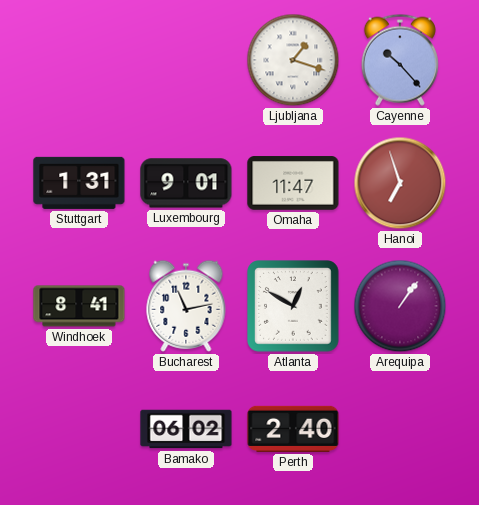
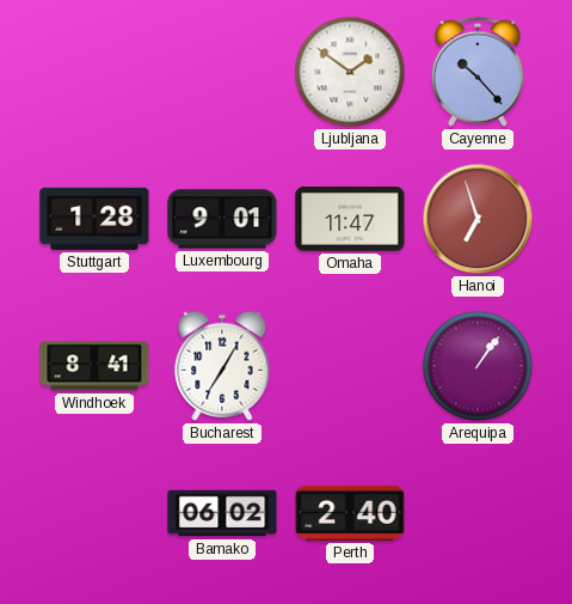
Ljubljana: 1:18 -> 1:51
Stuttgart: 1:31 -> 1:28
Bucharest: 11:13 -> 7:05
Atlanta: 12:50 -> none
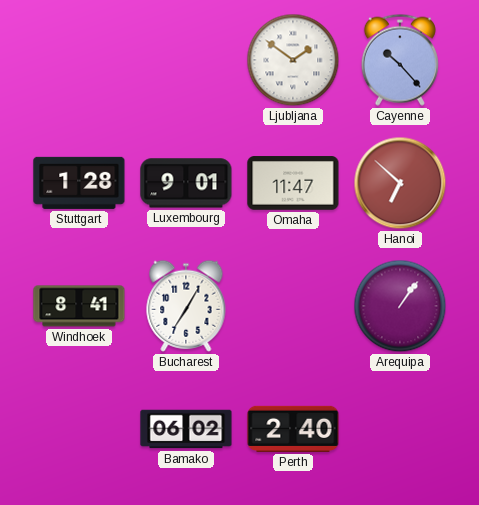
Hanoi: 6:57 -> 6:52
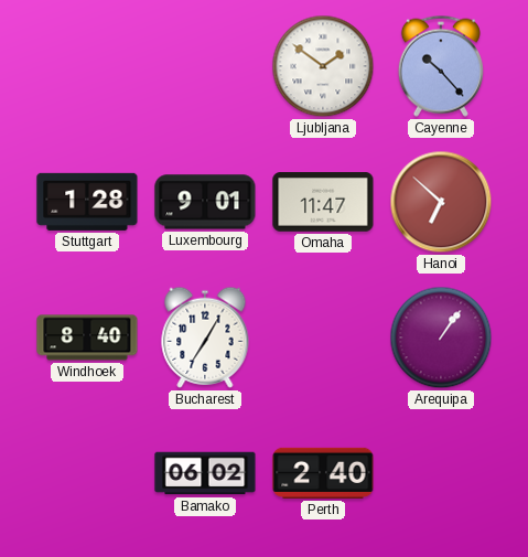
Windhoek: 8:41 -> 8:40
